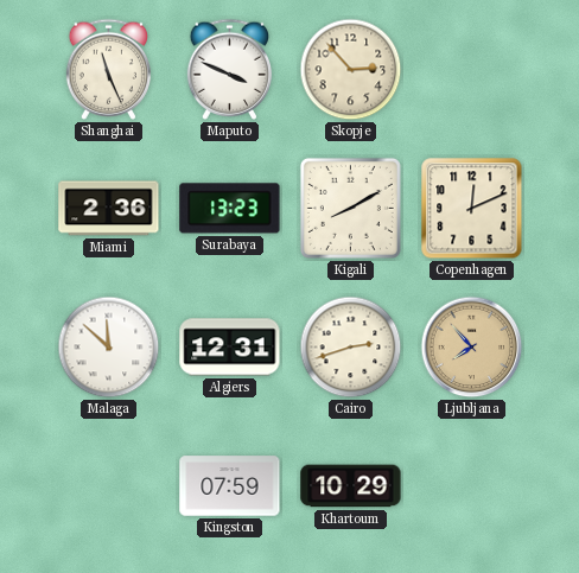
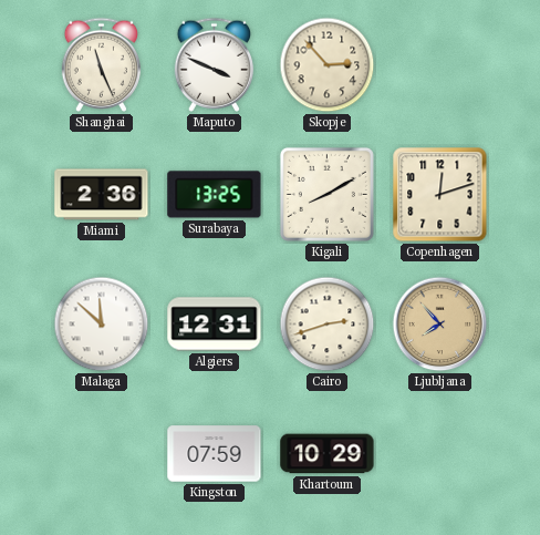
Surabaya: 13:23 -> 13:25
Copenhagen: 12:11 -> 12:12
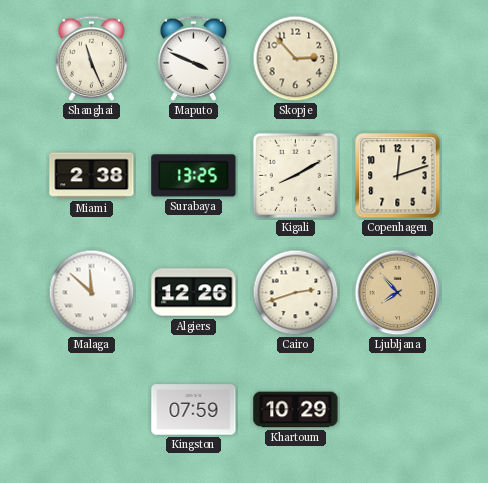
Miami: 2:36 -> 2:38
Algiers: 12:31 -> 12:26
